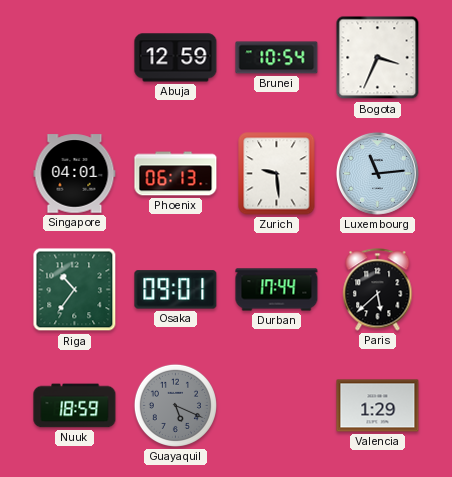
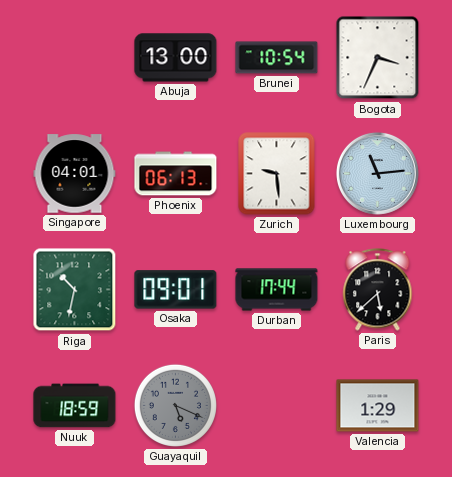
Abuja: 12:59 -> 13:00
Riga: 10:36 -> 10:32
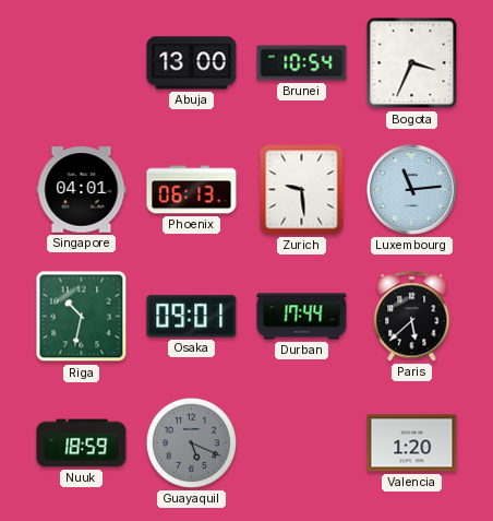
Valencia: 1:29 -> 1:20
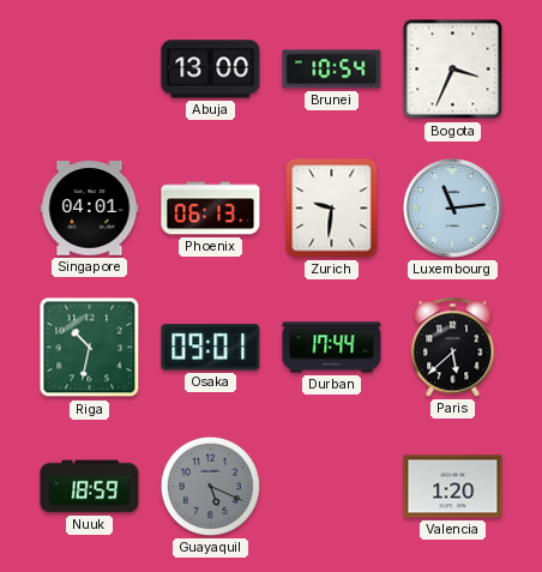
Zurich: 9:29 -> 9:31
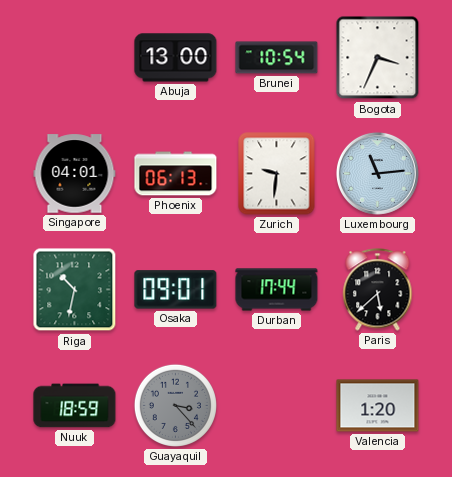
Guayaquil: 5:19 -> 3:23
